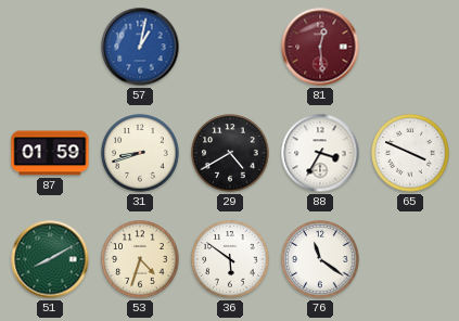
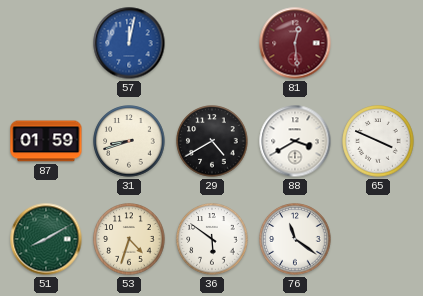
57: 1:02 -> 12:02
88: 3:35 -> 3:40
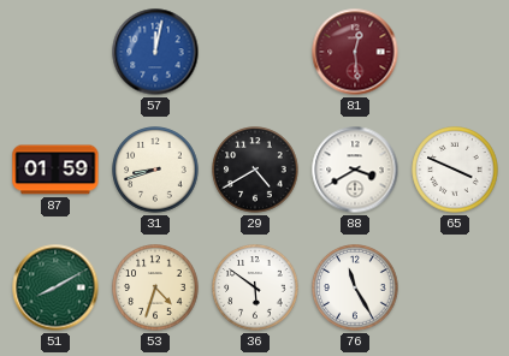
76: 11:21 -> 11:25
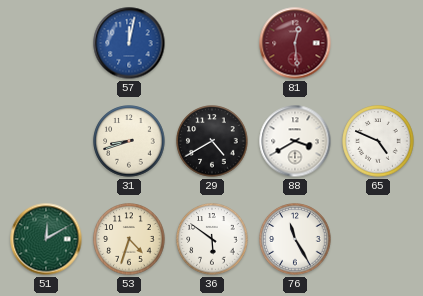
87: 01:59 -> none
65: 3:49 -> 4:49
51: 8:10 -> 12:10
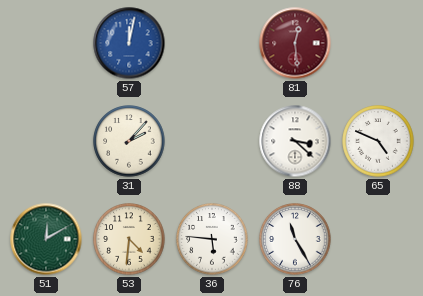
31: 8:42 -> 2:07
29: 4:40 -> none
88: 3:40 -> 3:22
53: 4:33 -> 4:31
36: 5:51 -> 5:46
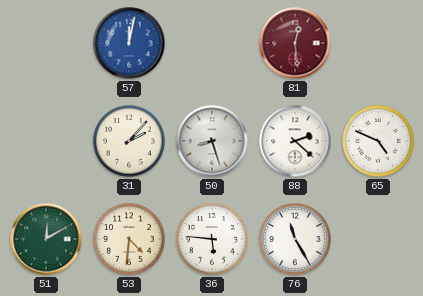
50: none -> 8:27
88: 3:22 -> 2:22
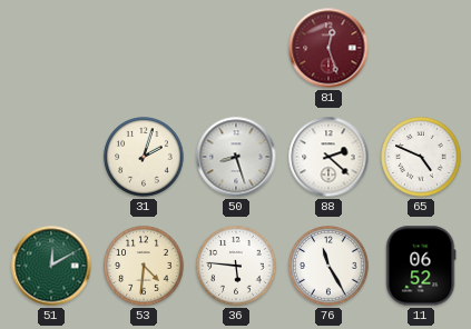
57: 12:02 -> none
81: 12:29 -> 12:27
31: 2:07 -> 2:03
11: none -> 06:52
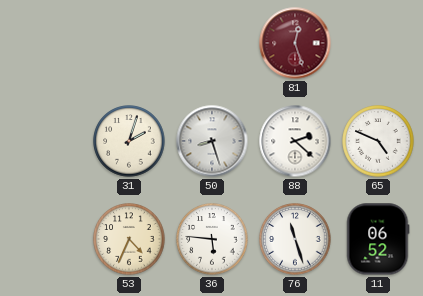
51: 12:10 -> none
53: 4:31 -> 4:34
76: 11:25 -> 11:27
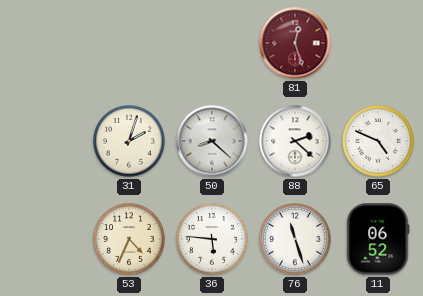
50: 8:27 -> 8:22
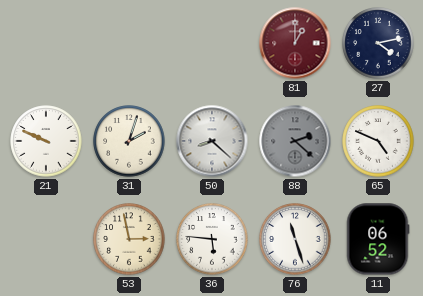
81: 12:27 -> 1:00
27: none -> 4:13
21: none -> 9:49
88 dial: white -> grey
53: 4:34 -> 2:58
